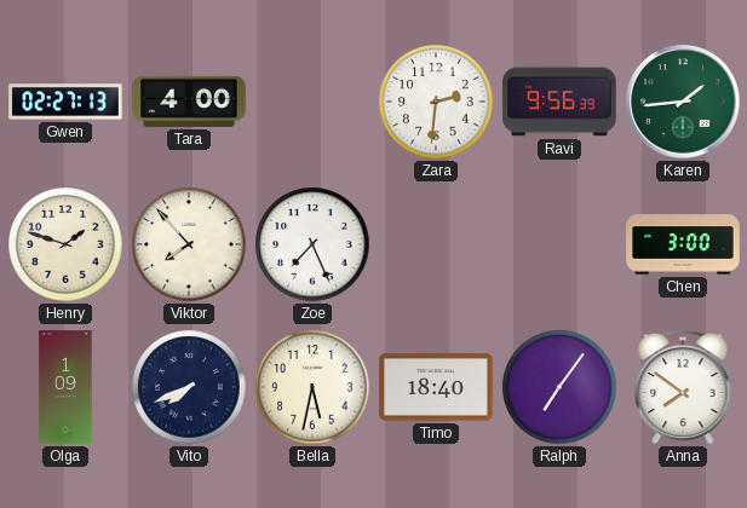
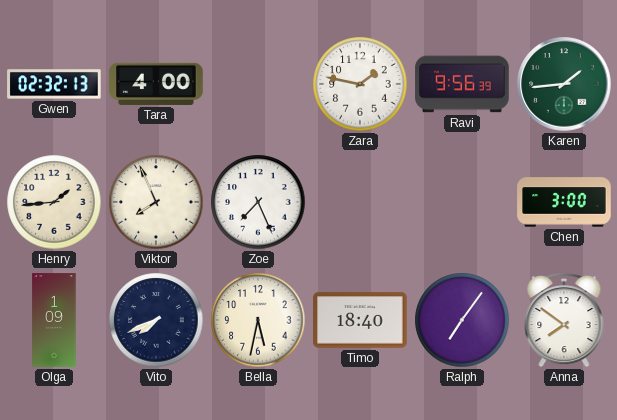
Gwen: 02:27 -> 02:32
Zara: 2:31 -> 1:47
Henry: 1:48 -> 1:44
Viktor: 7:53 -> 7:56
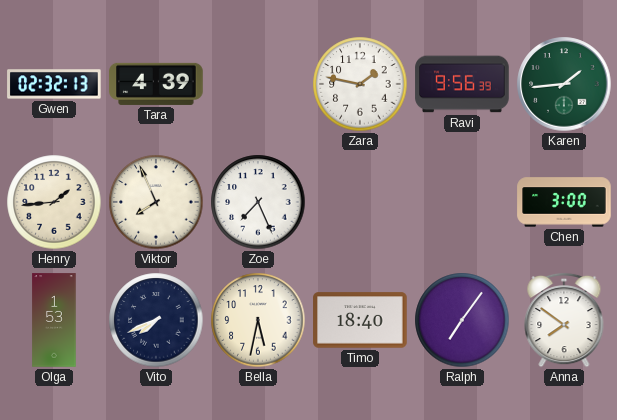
Tara: 4:00 -> 4:39
Olga: 1:09 -> 1:53
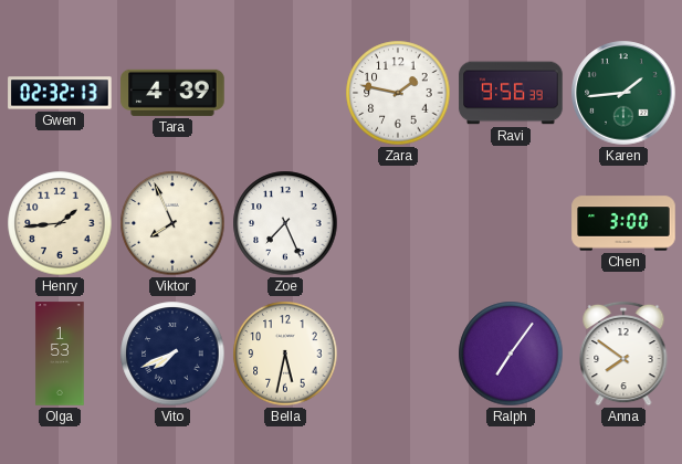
Timo: 18:40 -> none
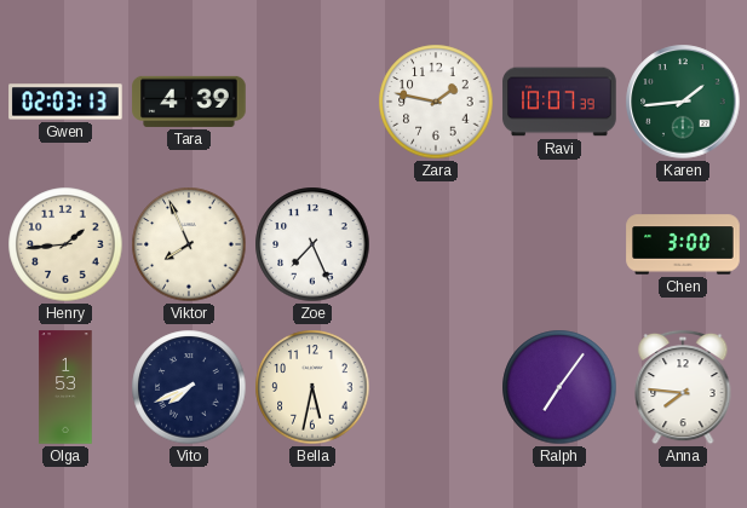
Gwen: 02:32 -> 02:03
Ravi: 9:56 -> 10:07
Anna: 7:51 -> 7:46
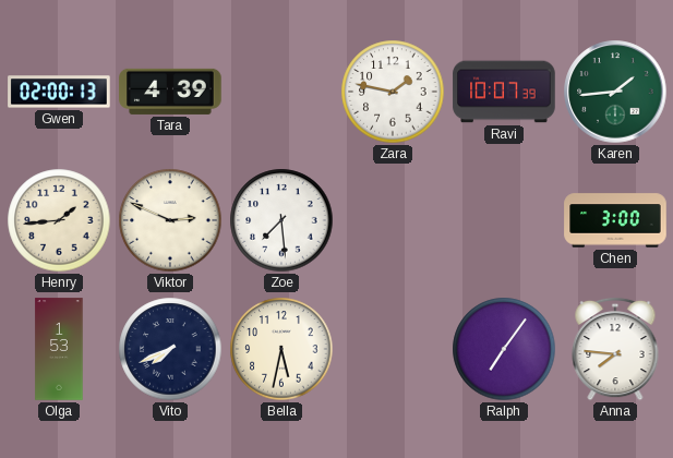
Gwen: 02:03 -> 02:00
Viktor: 7:56 -> 2:49
Zoe: 7:26 -> 7:29
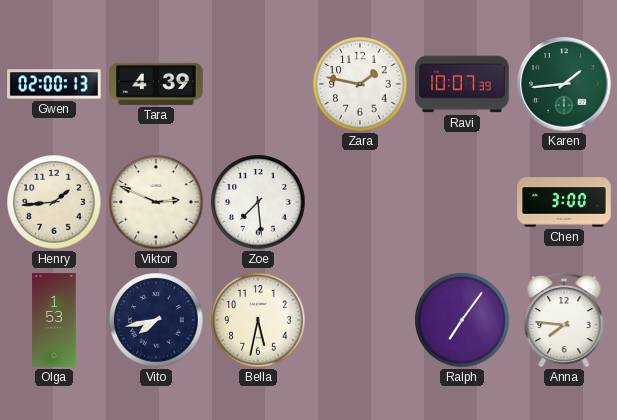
Vito: 7:41 -> 7:43
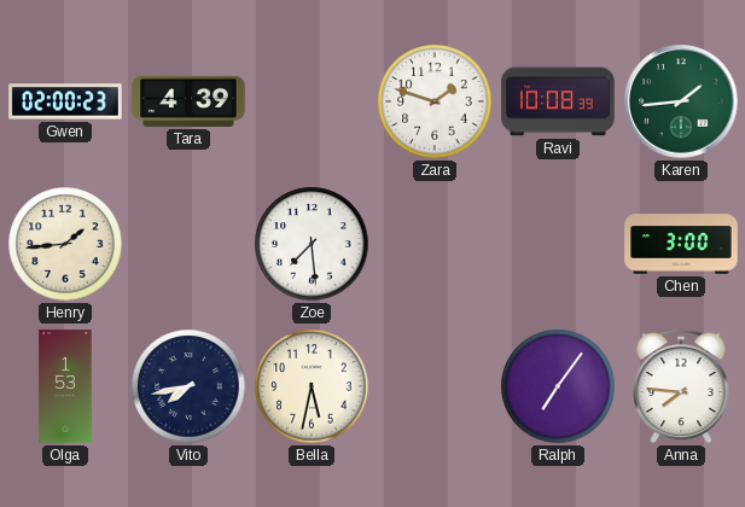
Gwen: 02:00:13 -> 02:00:23
Zara: 1:47 -> 1:48
Ravi: 10:07 -> 10:08
Viktor: 2:49 -> none
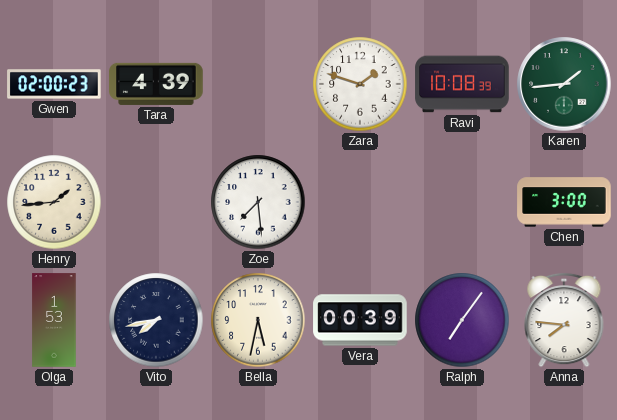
Vera: none -> 00:39
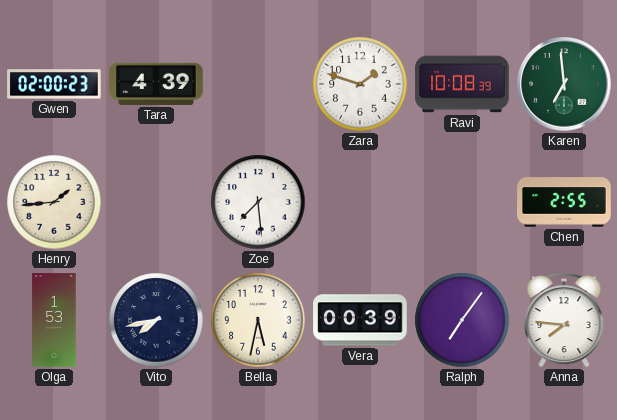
Karen: 1:44 -> 6:59
Chen: 3:00 -> 2:55
